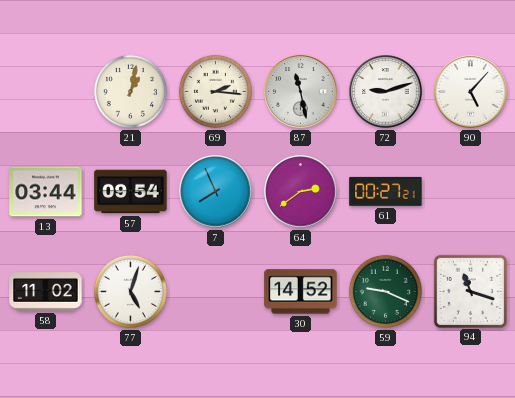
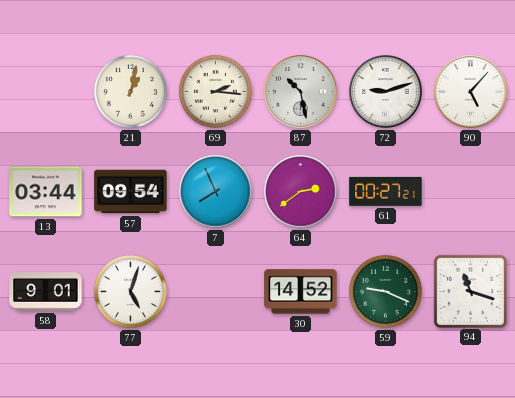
87: 11:28 -> 10:28
58: 11:02 -> 9:01
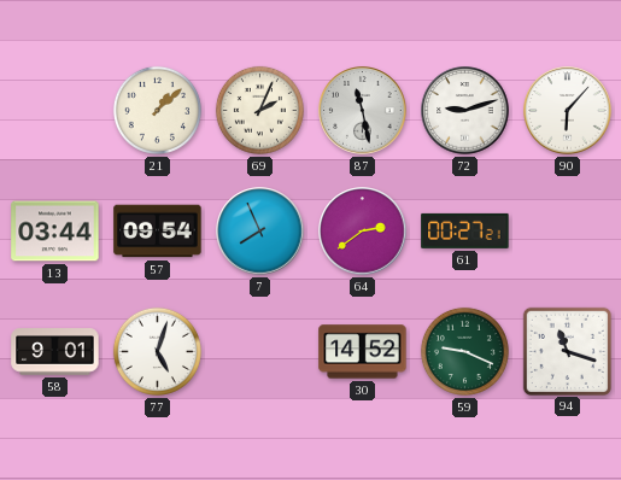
21: 1:02 -> 1:08
69: 2:16 -> 2:04
87: 10:28 -> 11:28
90: 5:07 -> 6:07
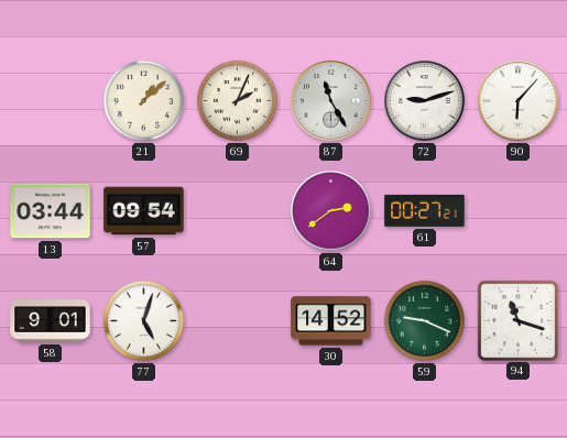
87: 11:28 -> 11:25
7: 7:56 -> none
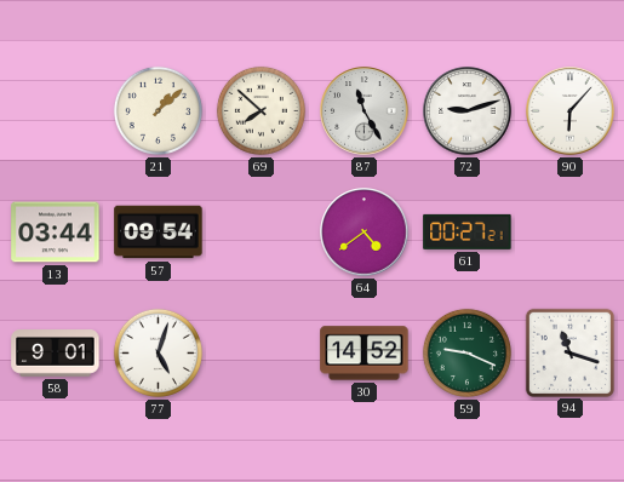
69: 2:04 -> 7:52
64: 2:39 -> 4:39
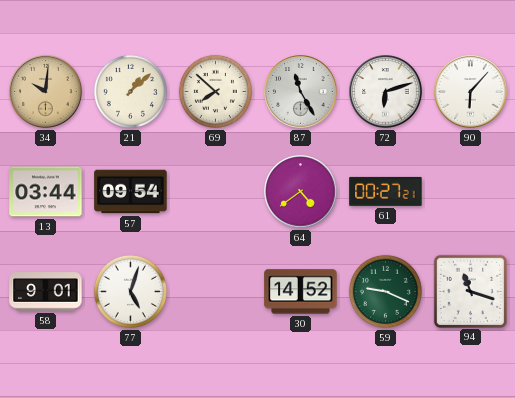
34: none -> 10:01
72: 9:12 -> 6:12
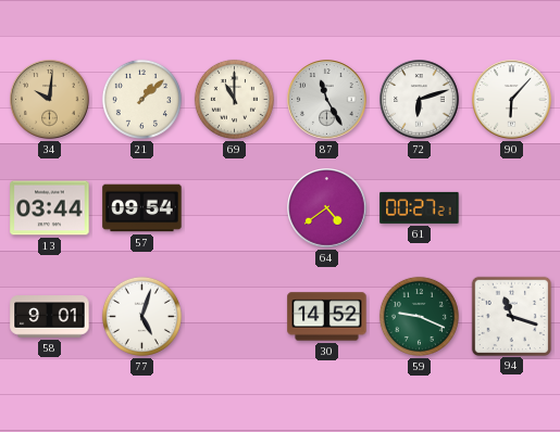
69: 7:52 -> 11:00
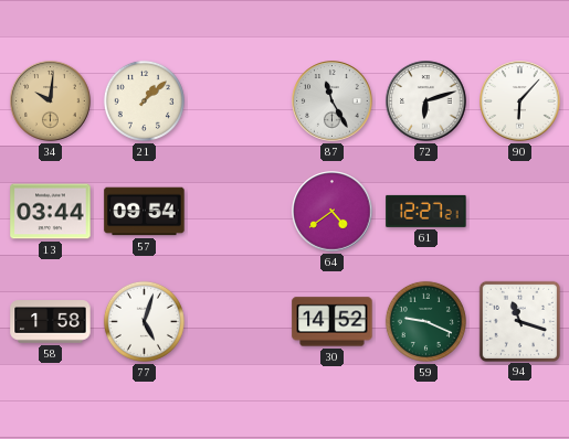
69: 11:00 -> none
61: 00:27 -> 12:27
58: 9:01 -> 1:58
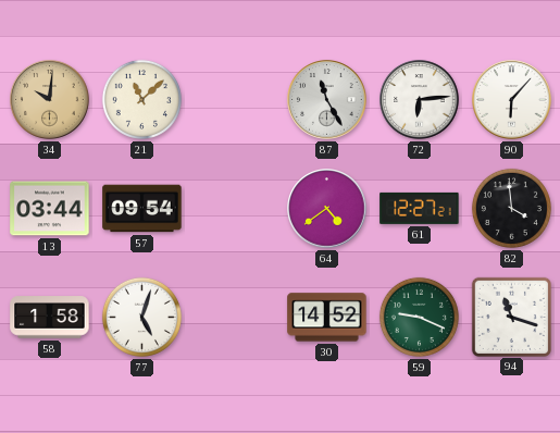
21: 1:08 -> 11:08
72: 6:12 -> 6:14
82: none -> 3:59
